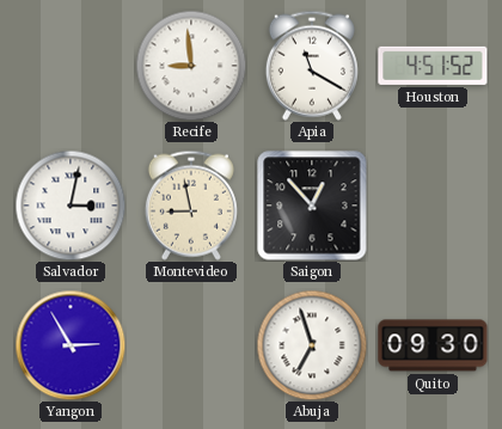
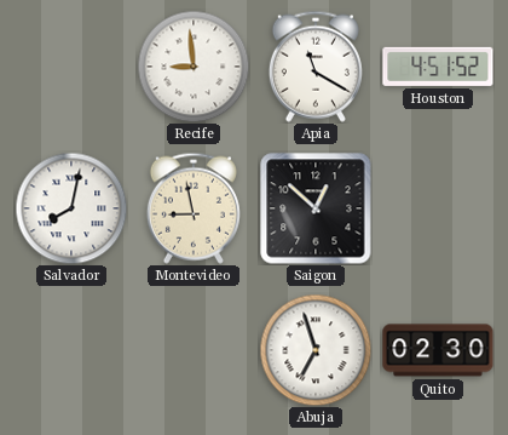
Salvador: 3:02 -> 8:02
Saigon: 12:53 -> 12:52
Yangon: 2:55 -> none
Quito: 09:30 -> 02:30
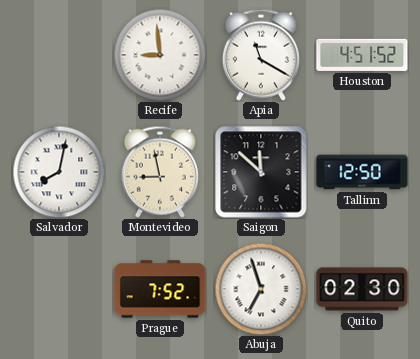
Saigon: 12:52 -> 11:52
Tallinn: none -> 12:50
Prague: none -> 7:52
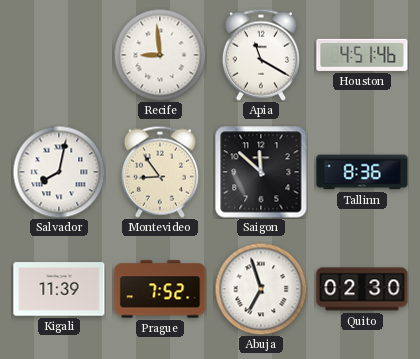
Houston: 4:51:52 -> 4:51:46
Montevideo: 8:58 -> 8:54
Tallinn: 12:50 -> 8:36
Kigali: none -> 11:39
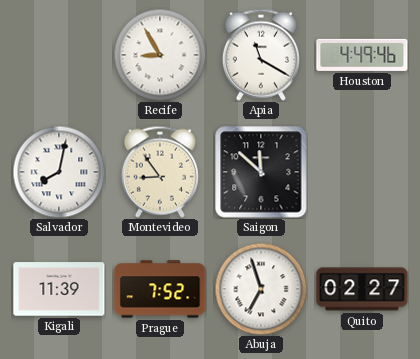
Recife: 8:59 -> 8:55
Houston: 4:51 -> 4:49
Tallinn: 8:36 -> none
Quito: 02:30 -> 02:27
